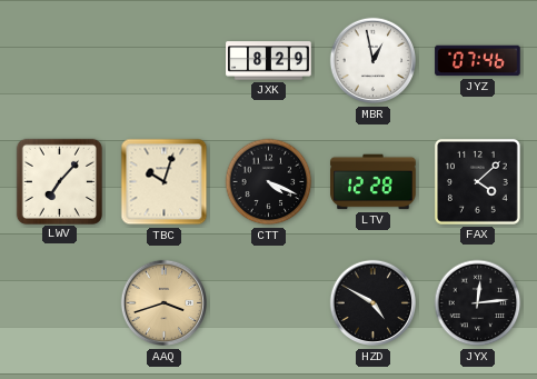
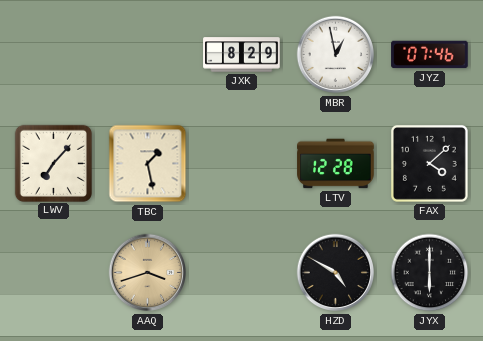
TBC: 10:03 -> 1:28
CTT: 4:19 -> none
JYX: 12:14 -> 6:00
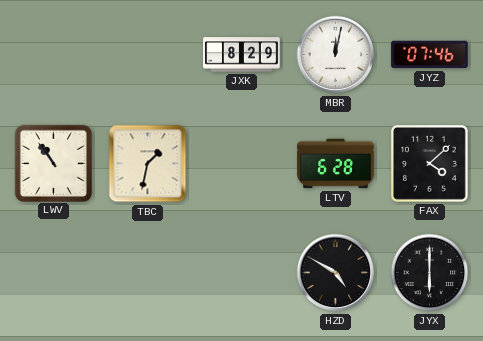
MBR: 12:58 -> 12:02
LWV: 7:07 -> 10:54
TBC: 1:28 -> 1:32
LTV: 12:28 -> 6:28
AAQ: 3:42 -> none
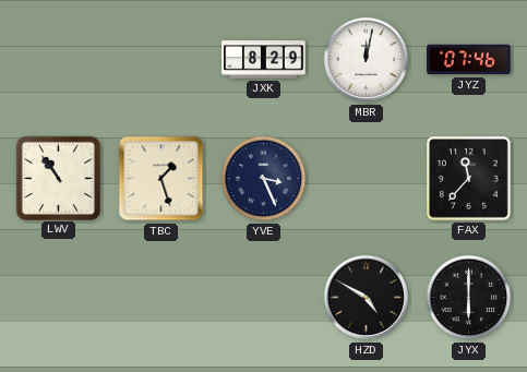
TBC: 1:32 -> 1:27
YVE: none -> 3:26
LTV: 6:28 -> none
FAX: 4:08 -> 11:37
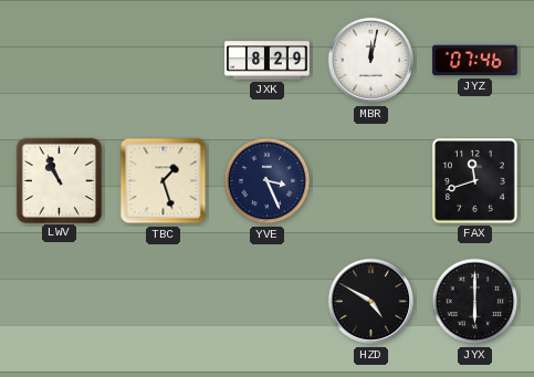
LWV: 10:54 -> 10:56
FAX: 11:37 -> 11:42
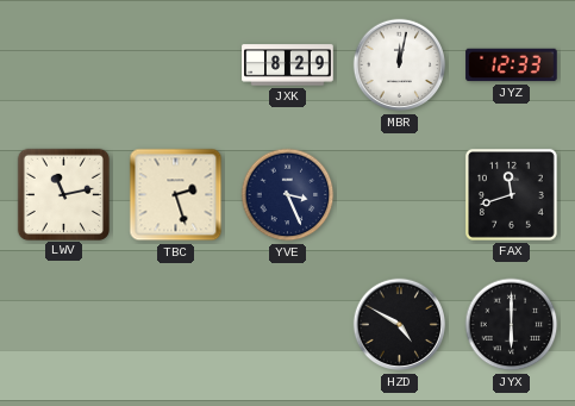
JYZ: 07:46 -> 12:33
LWV: 10:56 -> 11:13
TBC: 1:27 -> 2:27
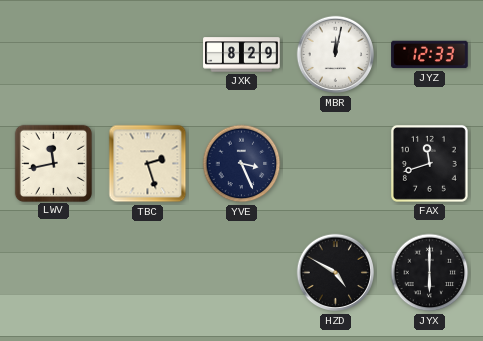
LWV: 11:13 -> 11:43
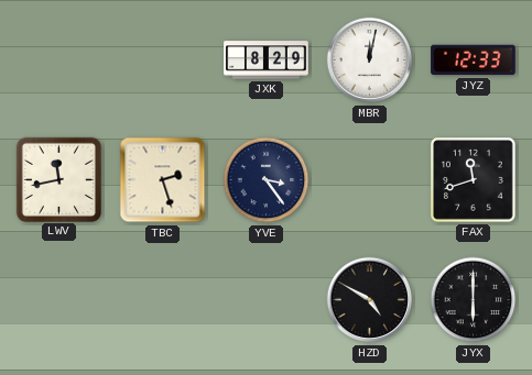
YVE: 3:26 -> 3:24
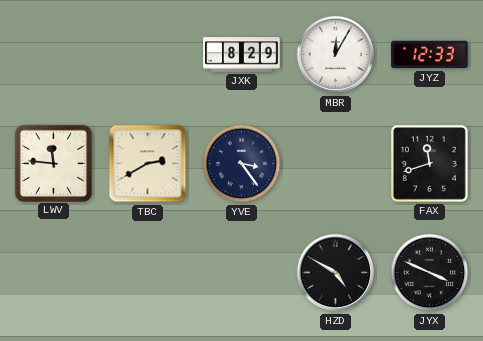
MBR: 12:02 -> 12:05
LWV: 11:43 -> 11:46
TBC: 2:27 -> 2:40
JYX: 6:00 -> 3:49
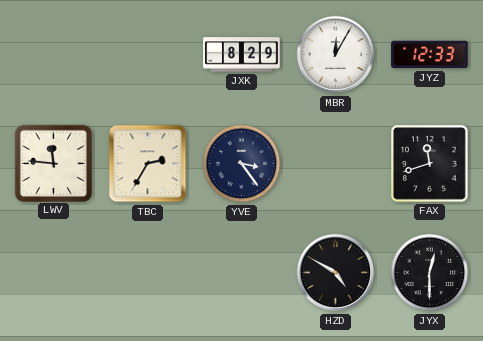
TBC: 2:40 -> 2:35
JYX: 3:49 -> 12:30
